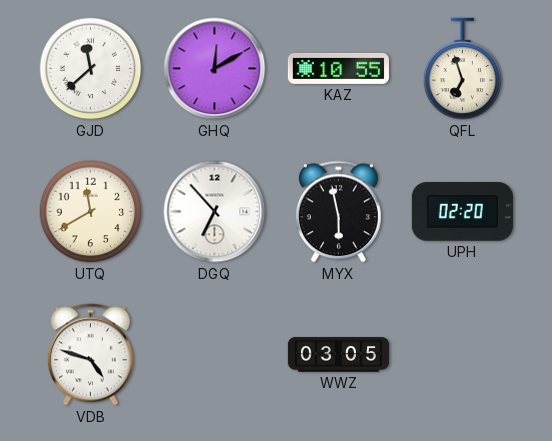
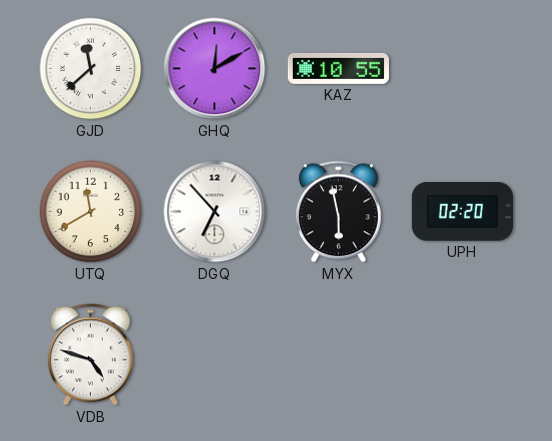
QFL: 6:57 -> none
WWZ: 03:05 -> none
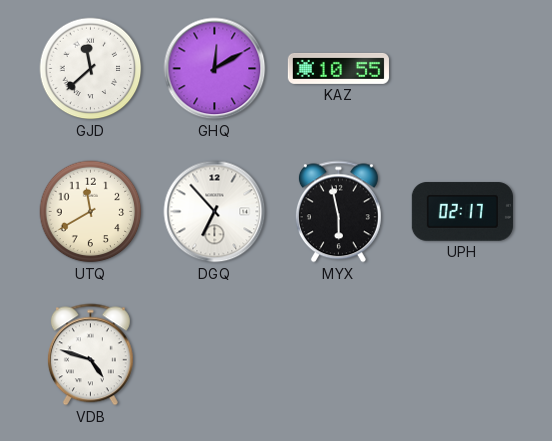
UPH: 02:20 -> 02:17
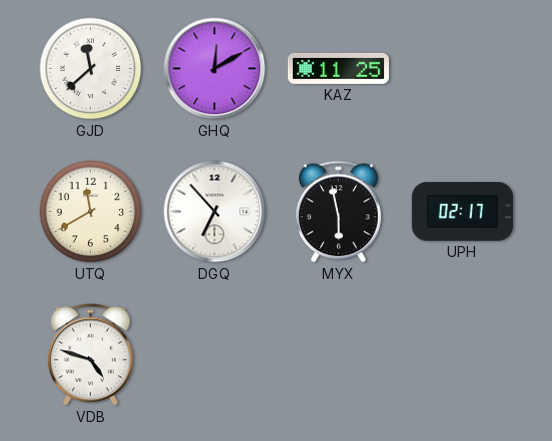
KAZ: 10:55 -> 11:25
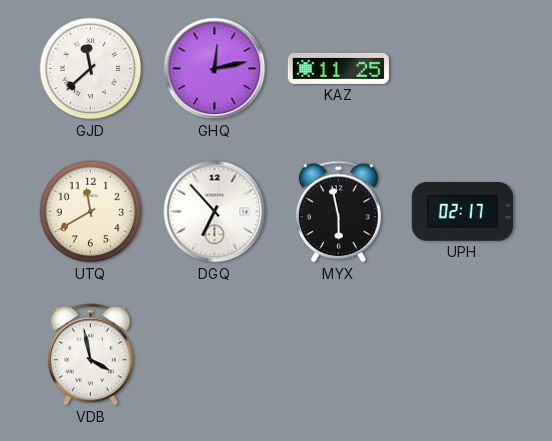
GHQ: 12:10 -> 12:13
VDB: 4:48 -> 3:58
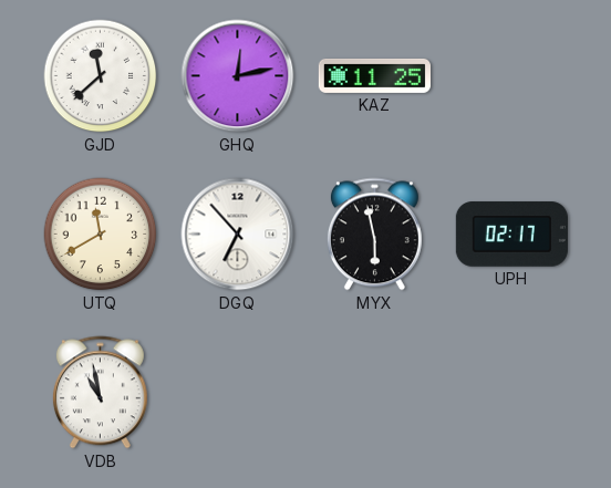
VDB: 3:58 -> 10:58
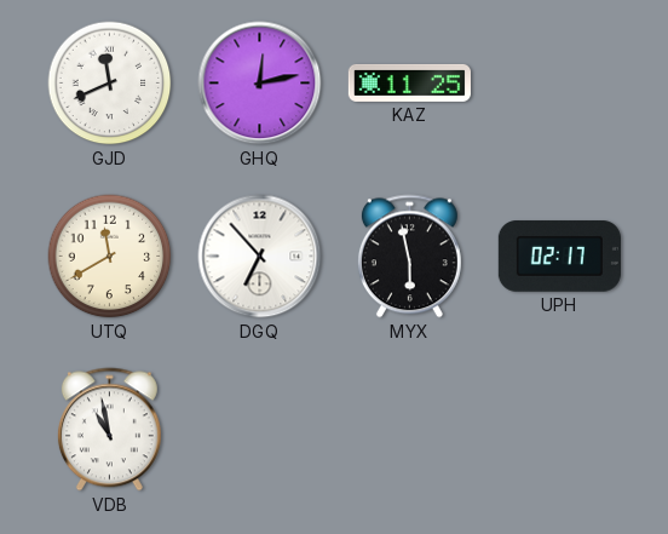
GJD: 11:38 -> 11:41
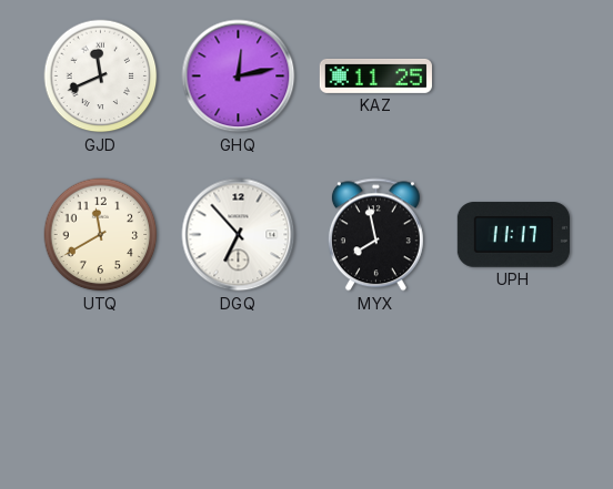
MYX: 5:58 -> 7:58
UPH: 02:17 -> 11:17
VDB: 10:58 -> none
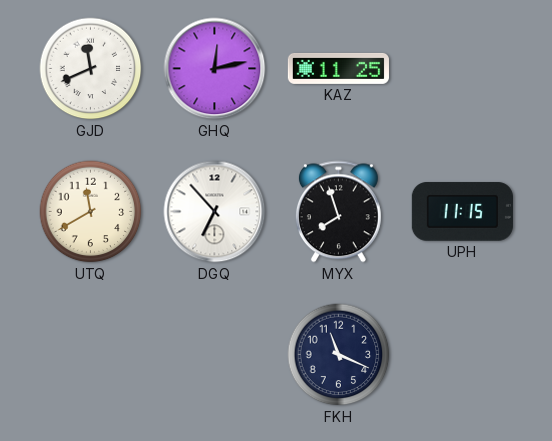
MYX: 7:58 -> 7:57
UPH: 11:17 -> 11:15
FKH: none -> 11:19
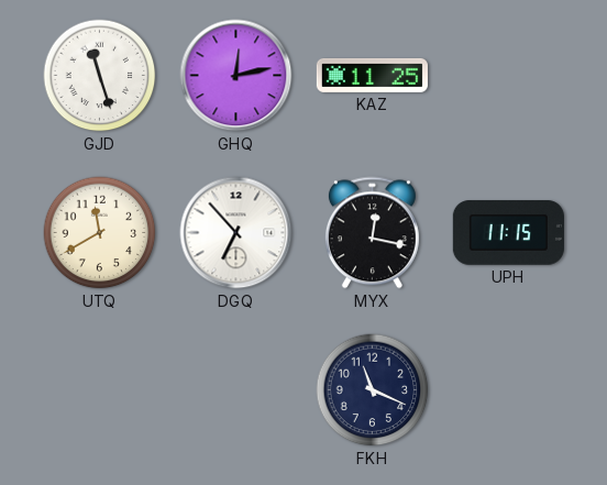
GJD: 11:41 -> 11:27
MYX: 7:57 -> 12:17
